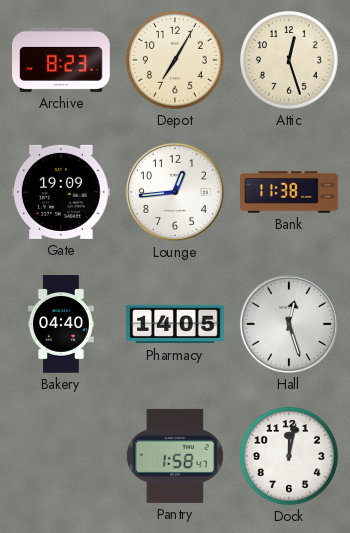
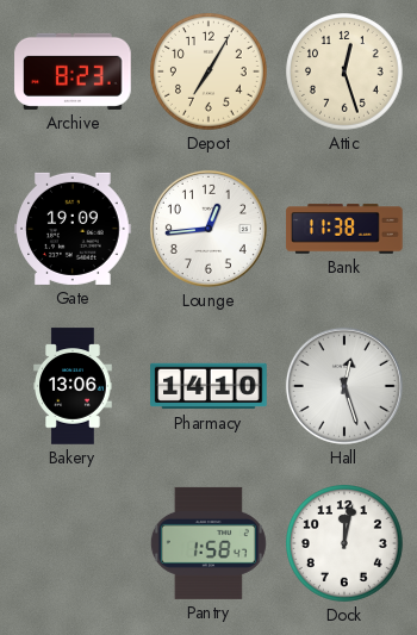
Bakery: 04:40 -> 13:06
Pharmacy: 14:05 -> 14:10
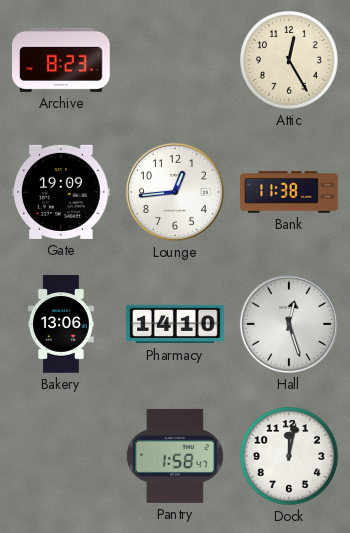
Depot: 7:05 -> none
Attic: 12:27 -> 12:25
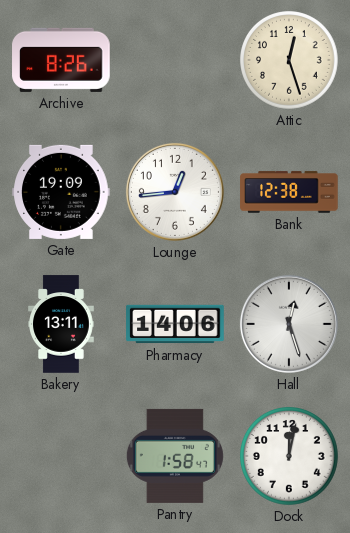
Archive: 8:23 -> 8:26
Attic: 12:25 -> 12:27
Bank: 11:38 -> 12:38
Bakery: 13:06 -> 13:11
Pharmacy: 14:10 -> 14:06
